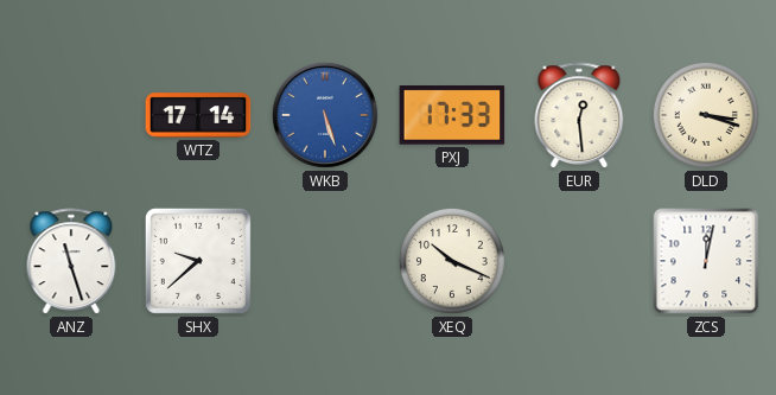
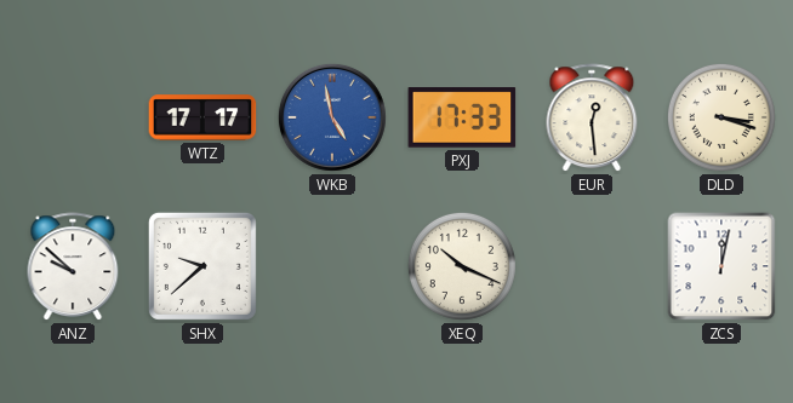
WTZ: 17:14 -> 17:17
WKB: 5:27 -> 4:58
ANZ: 11:27 -> 9:52
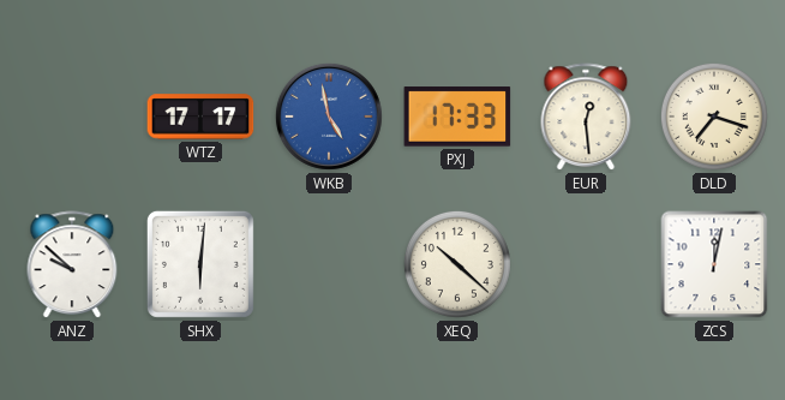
DLD: 3:18 -> 7:18
SHX: 9:38 -> 6:01
XEQ: 10:19 -> 10:22
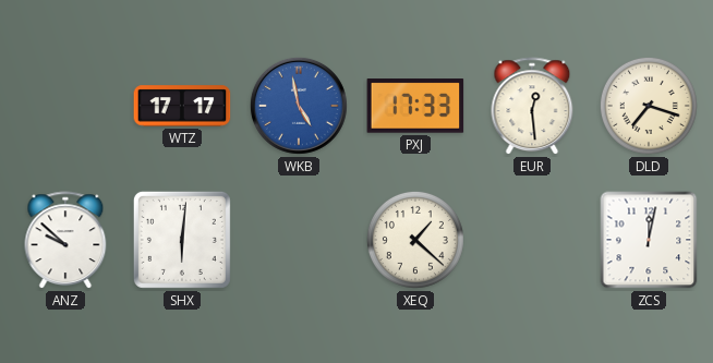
XEQ: 10:22 -> 1:22
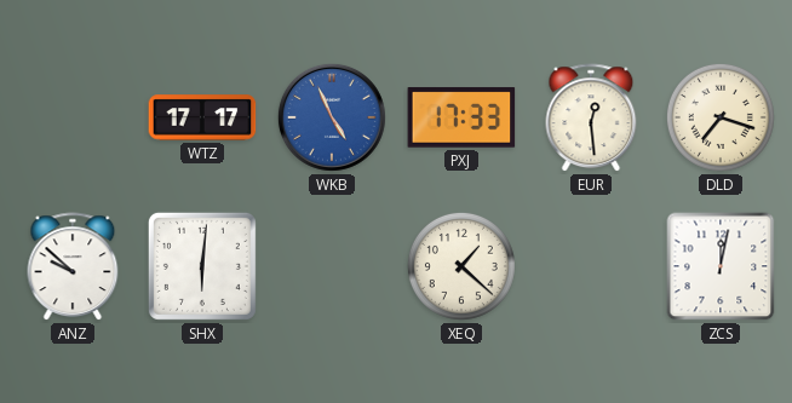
WKB: 4:58 -> 4:56
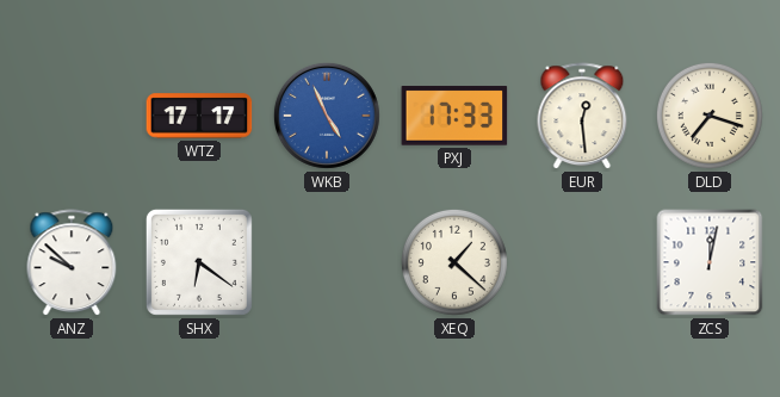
SHX: 6:01 -> 6:21
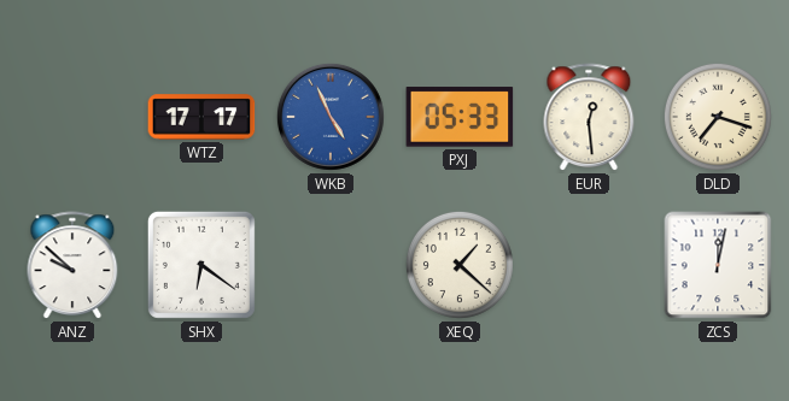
PXJ: 17:33 -> 05:33
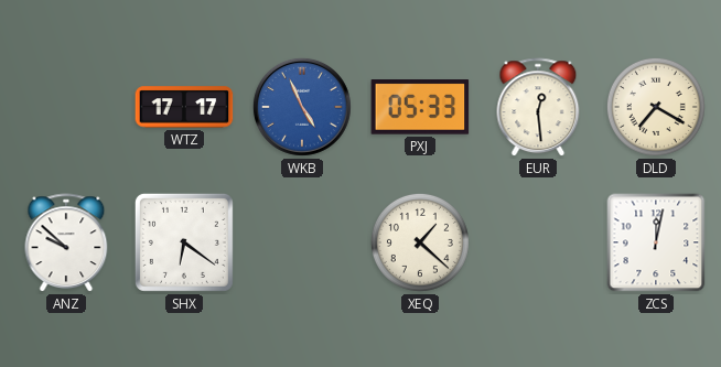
DLD: 7:18 -> 7:20
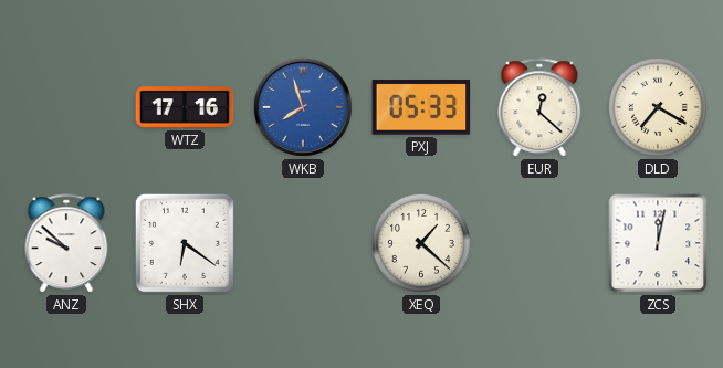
WTZ: 17:17 -> 17:16
WKB: 4:56 -> 7:57
EUR: 12:29 -> 12:22
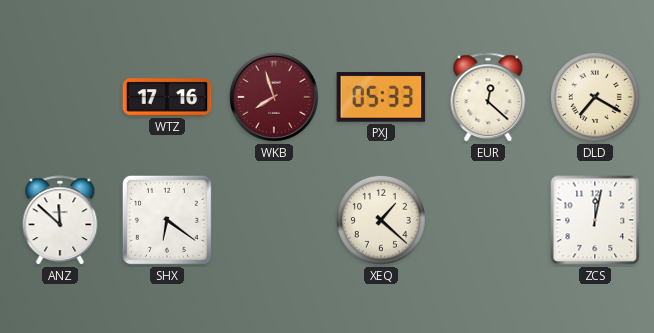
WKB dial: blue -> burgundy
ANZ: 9:52 -> 11:52
